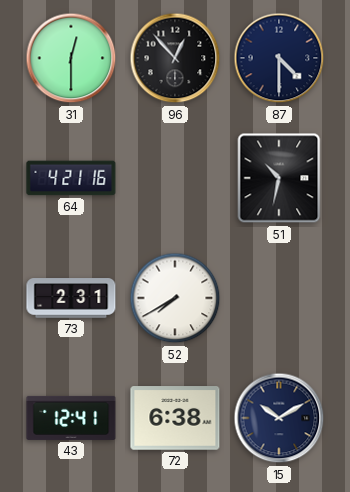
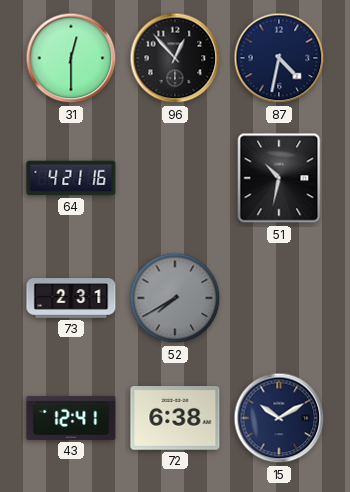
87: 4:30 -> 4:32
52 dial: white -> grey
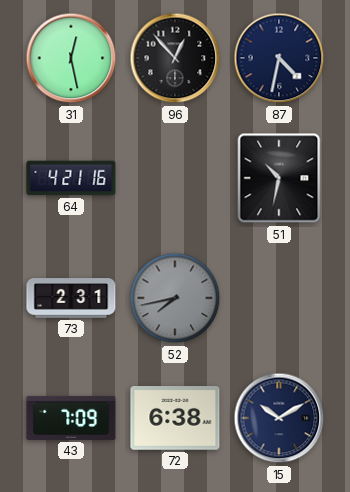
31: 12:30 -> 12:28
52: 7:40 -> 7:43
43: 12:41 -> 7:09
